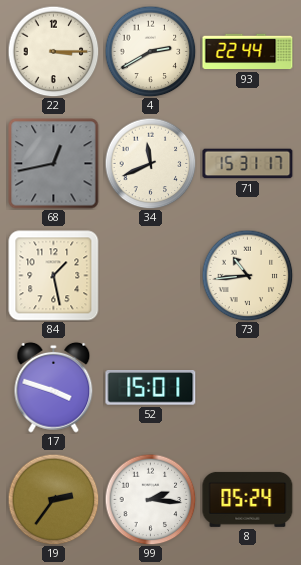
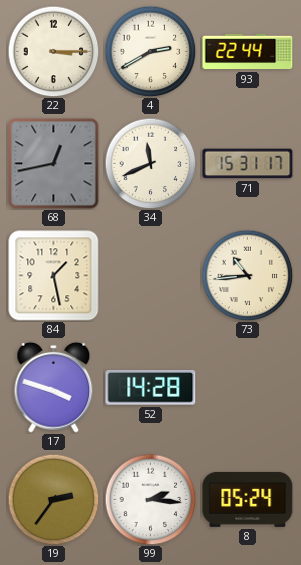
52: 15:01 -> 14:28
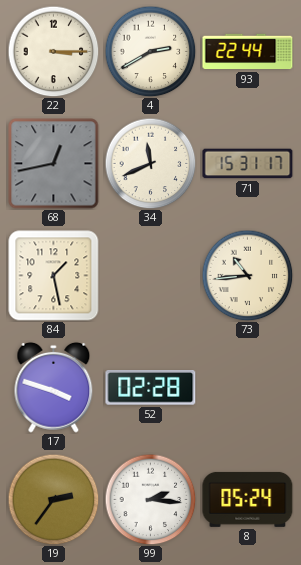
52: 14:28 -> 02:28
